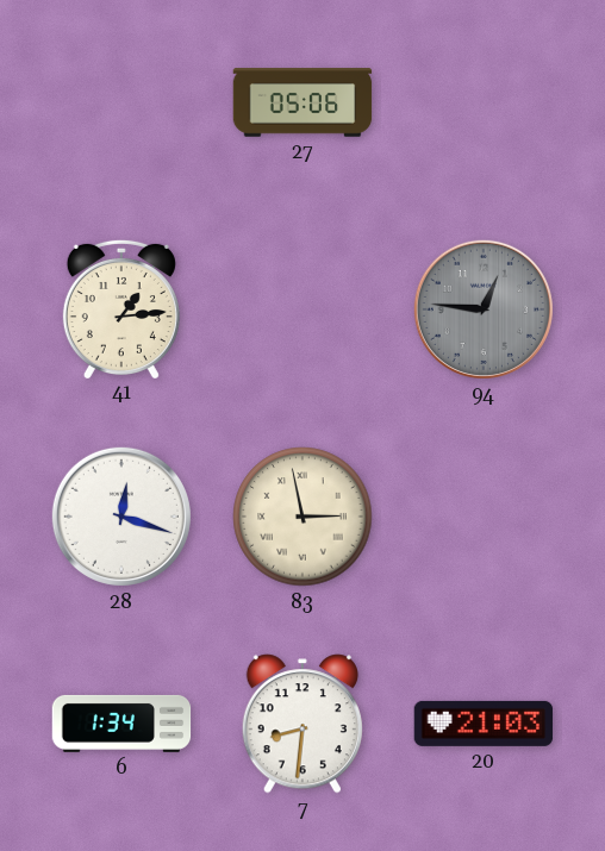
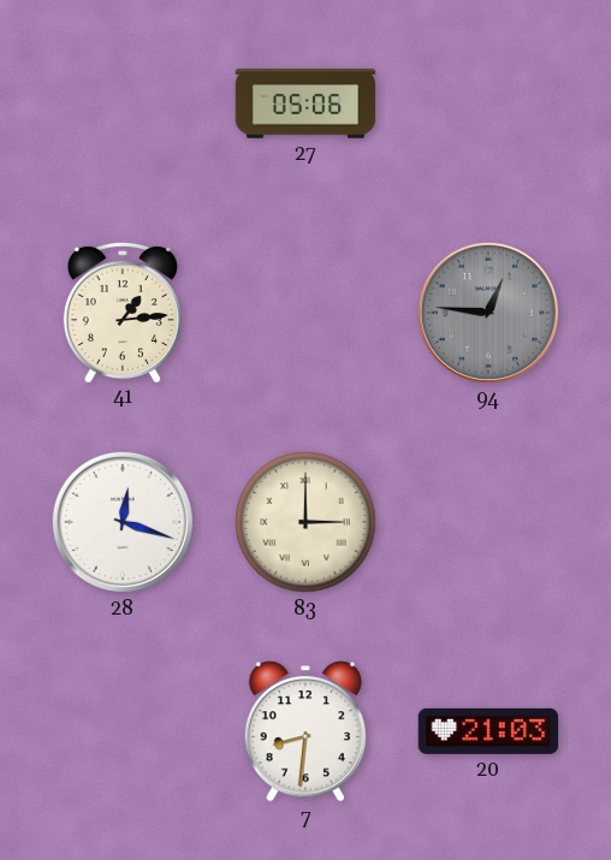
83: 2:58 -> 3:00
6: 1:34 -> none
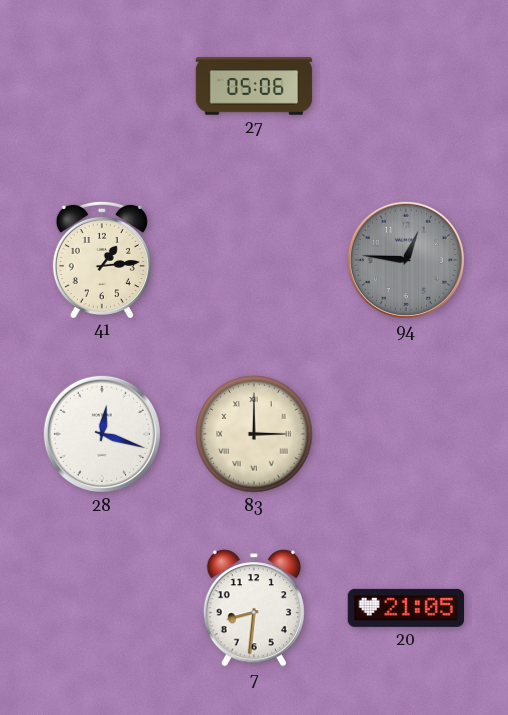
20: 21:03 -> 21:05
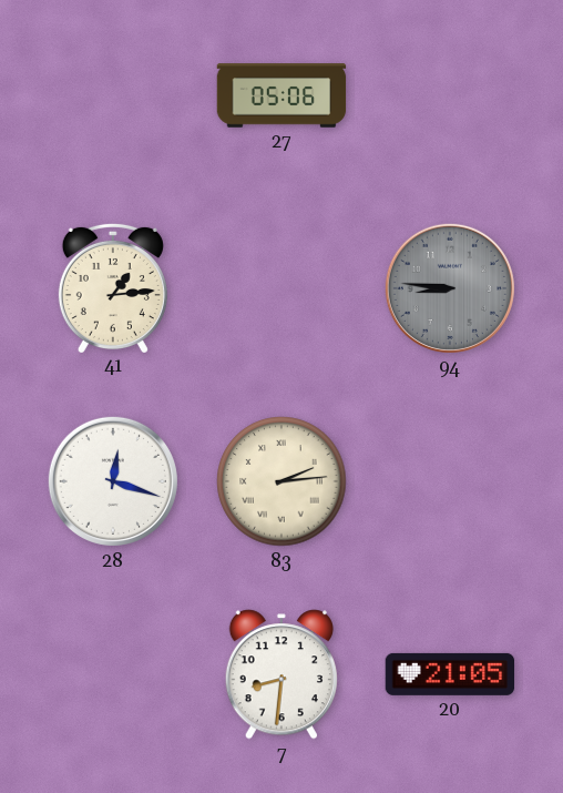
94: 12:46 -> 8:46
83: 3:00 -> 2:14
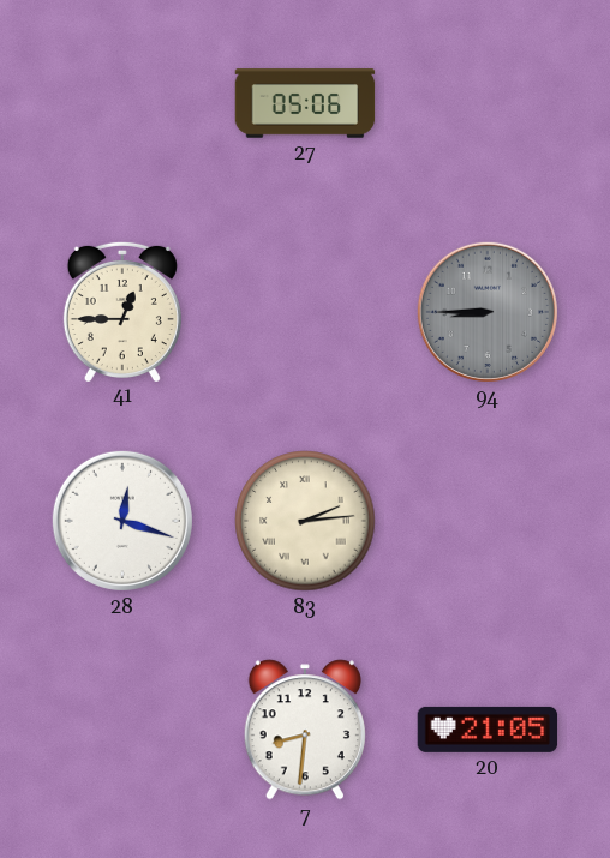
41: 1:14 -> 12:45
94: 8:46 -> 8:45
